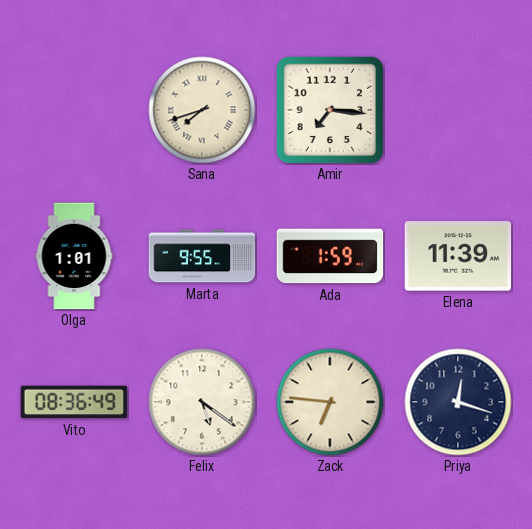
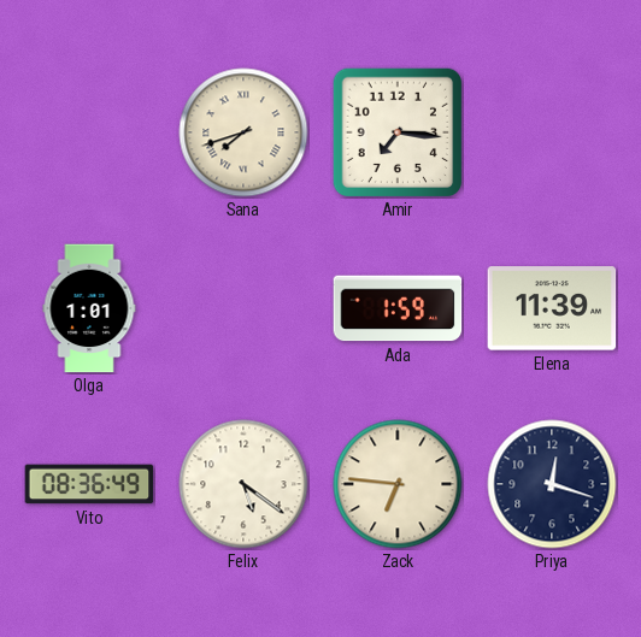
Marta: 9:55 -> none
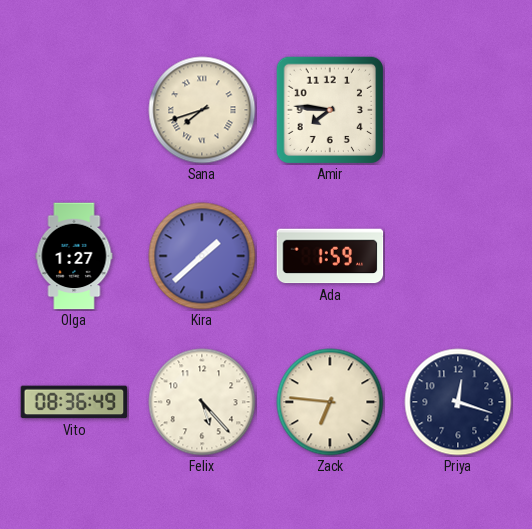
Amir: 7:16 -> 7:46
Olga: 1:01 -> 1:27
Kira: none -> 1:38
Elena: 11:39 -> none
Felix: 5:21 -> 5:23
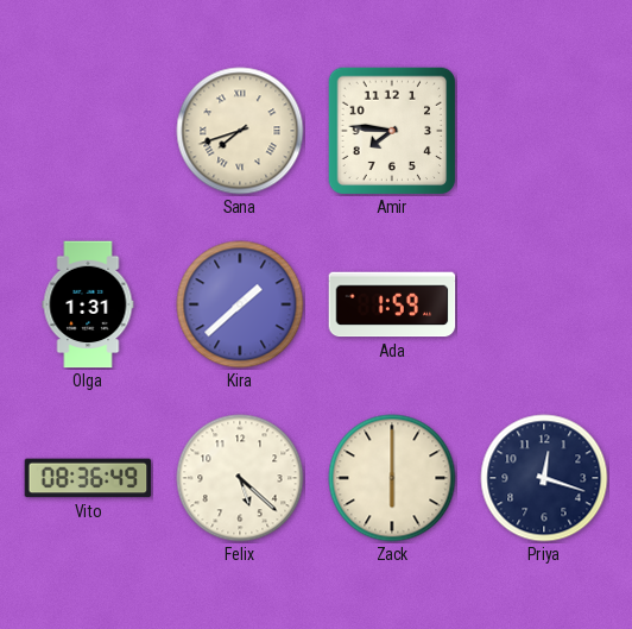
Olga: 1:27 -> 1:31
Felix: 5:23 -> 5:22
Zack: 6:46 -> 6:00
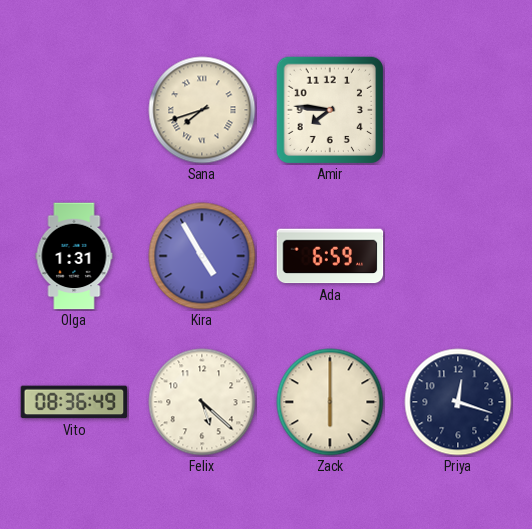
Kira: 1:38 -> 4:55
Ada: 1:59 -> 6:59
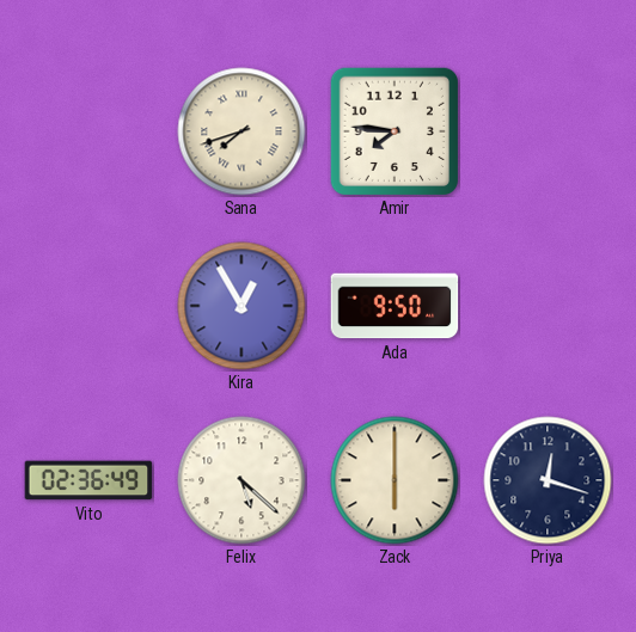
Olga: 1:31 -> none
Kira: 4:55 -> 12:55
Ada: 6:59 -> 9:50
Vito: 08:36 -> 02:36
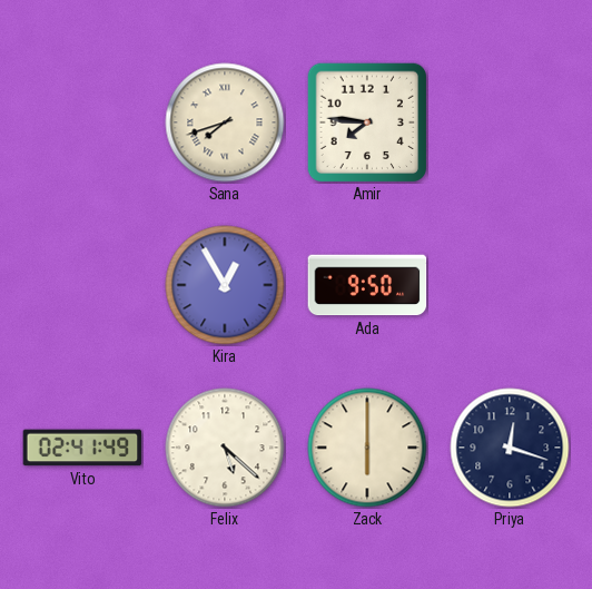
Vito: 02:36 -> 02:41
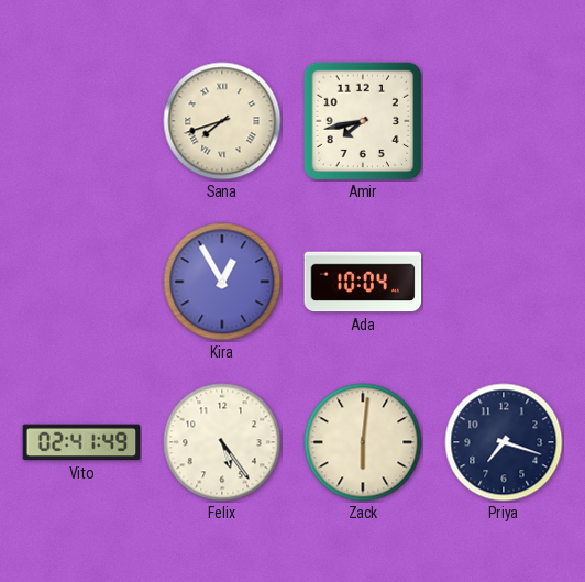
Amir: 7:46 -> 7:43
Ada: 9:50 -> 10:04
Felix: 5:22 -> 5:24
Zack: 6:00 -> 6:01
Priya: 12:18 -> 7:18
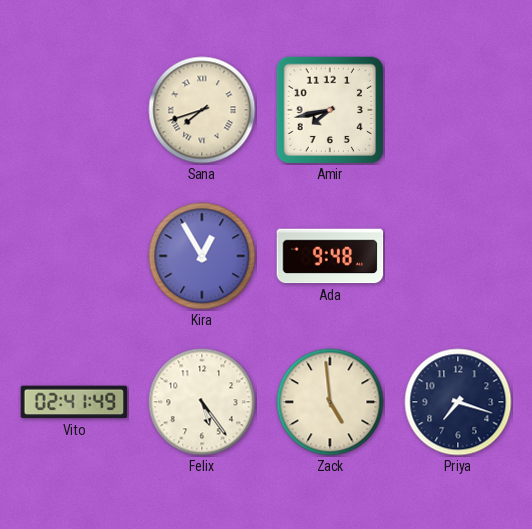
Ada: 10:04 -> 9:48
Zack: 6:01 -> 4:59
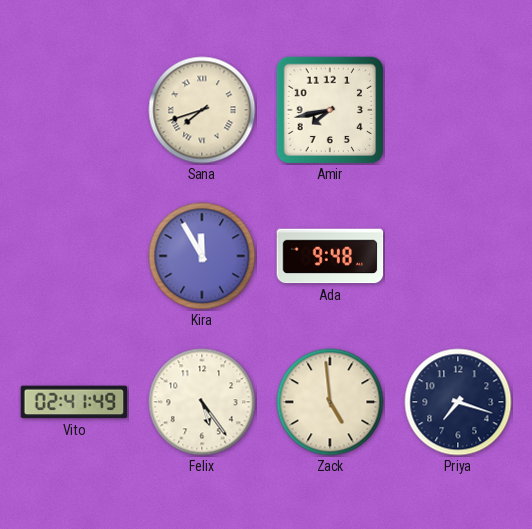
Kira: 12:55 -> 11:55
